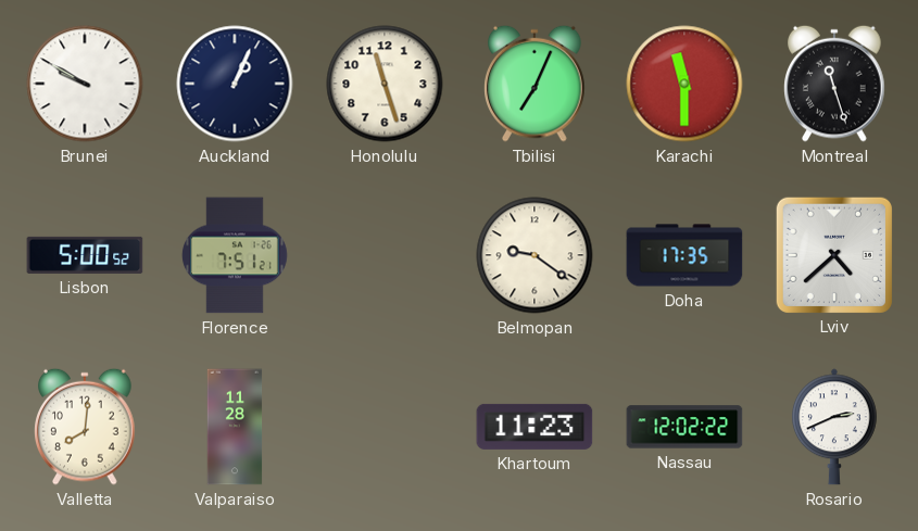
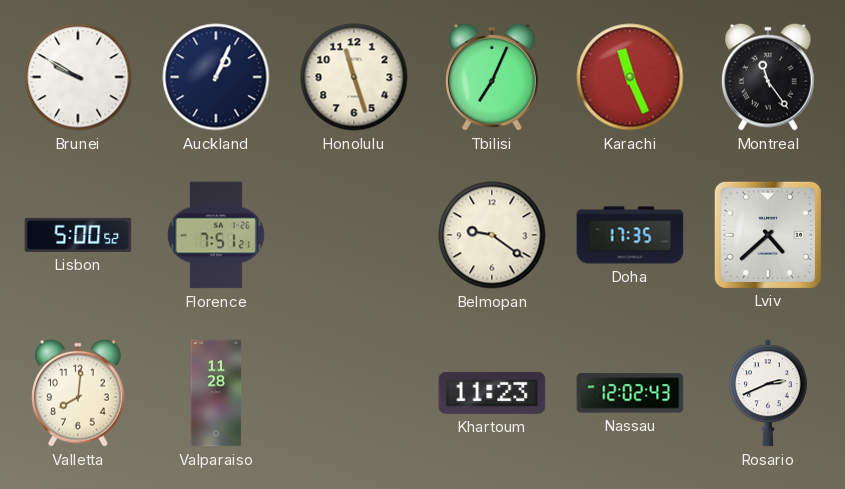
Karachi: 11:30 -> 11:26
Montreal: 11:27 -> 11:24
Nassau: 12:02:22 -> 12:02:43
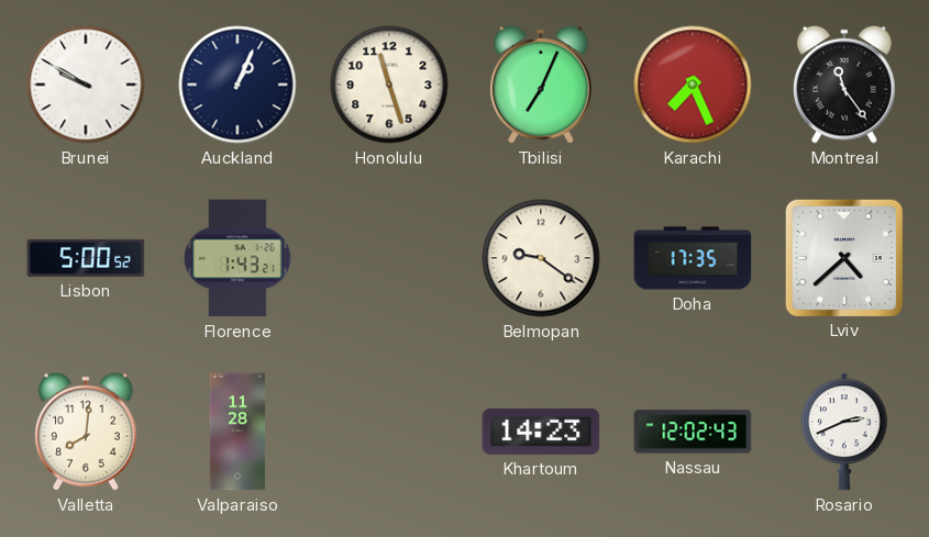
Karachi: 11:26 -> 7:26
Florence: 7:51 -> 1:43
Khartoum: 11:23 -> 14:23
